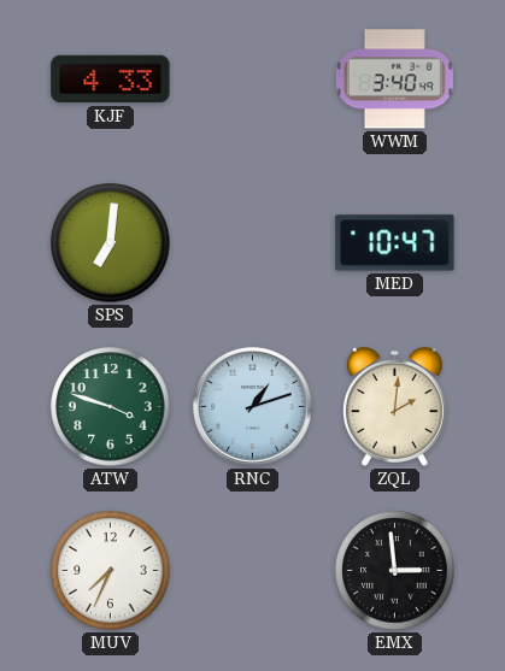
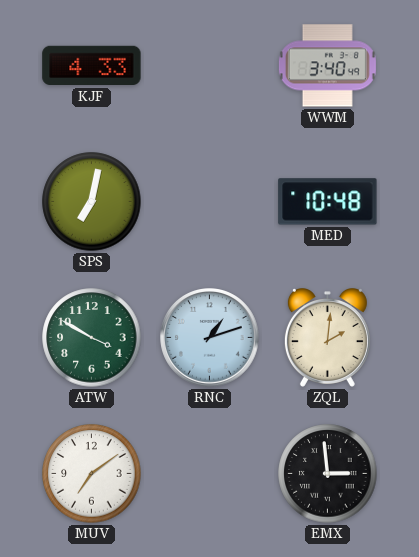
SPS: 7:01 -> 7:02
MED: 10:47 -> 10:48
ATW: 3:48 -> 3:50
MUV: 7:34 -> 7:09
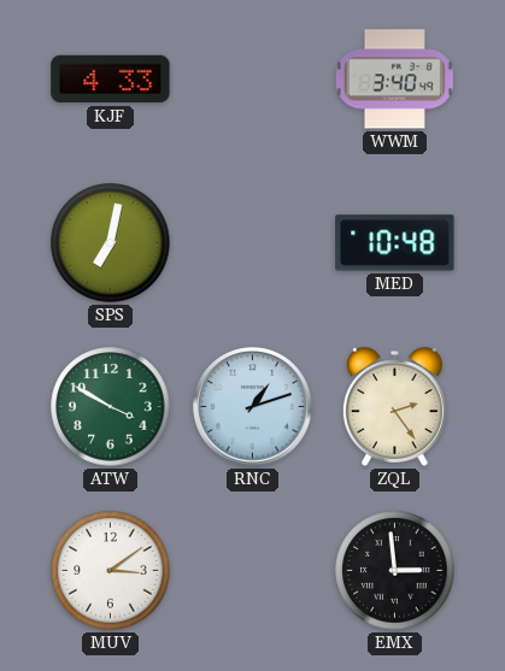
ZQL: 2:01 -> 2:24
MUV: 7:09 -> 3:09
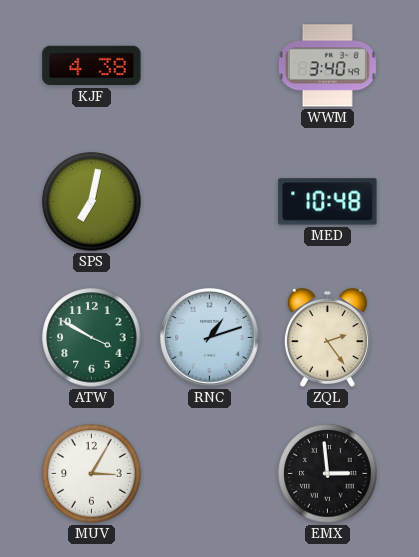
KJF: 4:33 -> 4:38
MUV: 3:09 -> 3:05
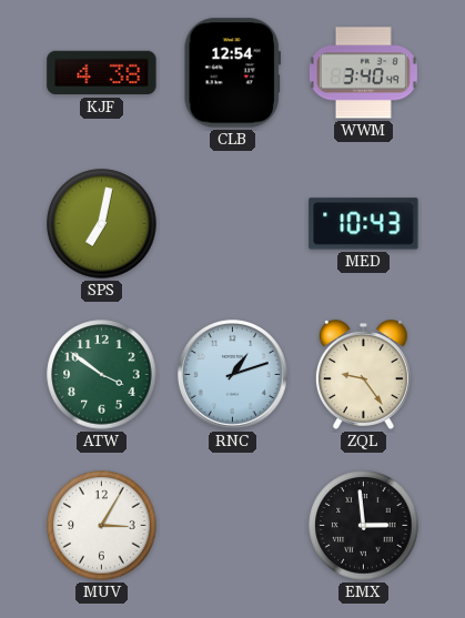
CLB: none -> 12:54
MED: 10:48 -> 10:43
ATW: 3:50 -> 3:51
ZQL: 2:24 -> 9:24
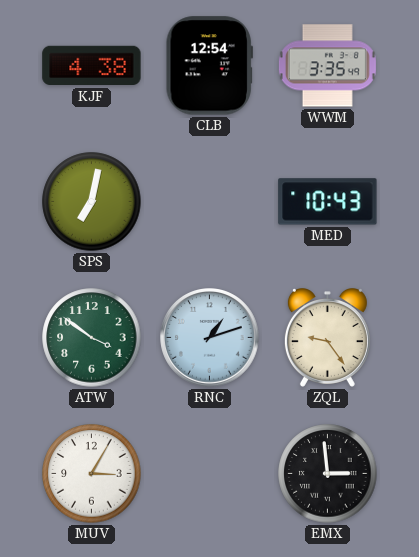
WWM: 3:40 -> 3:35
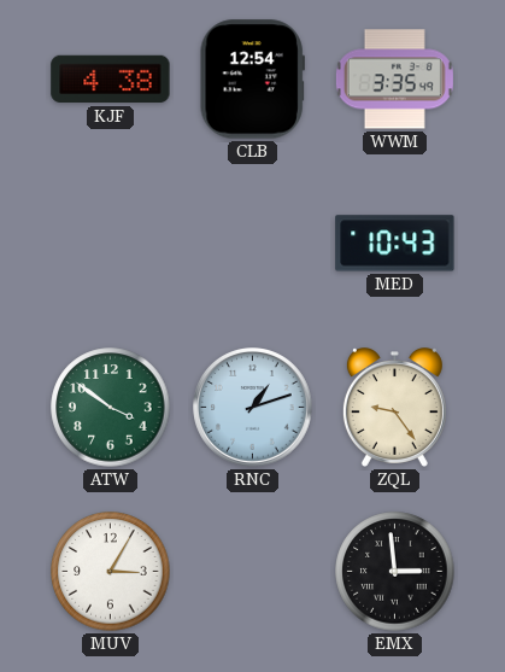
SPS: 7:02 -> none
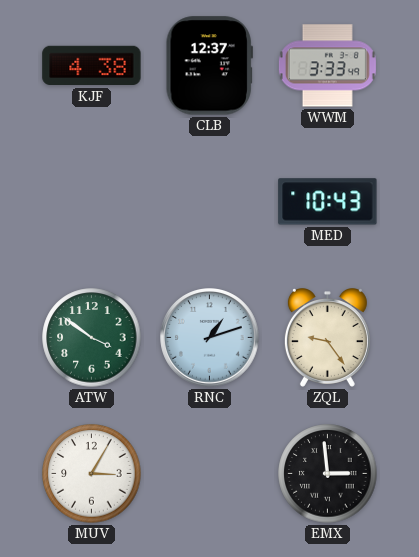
CLB: 12:54 -> 12:37
WWM: 3:35 -> 3:33
